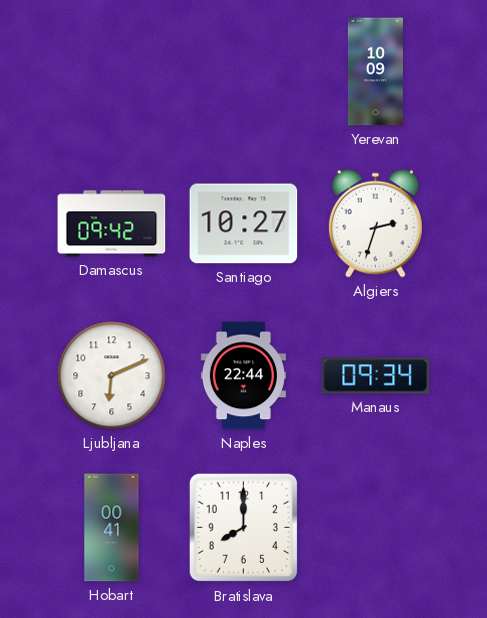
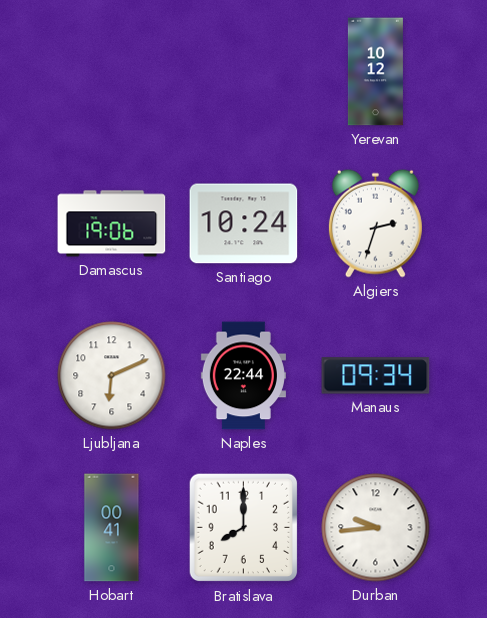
Yerevan: 10:09 -> 10:12
Damascus: 09:42 -> 19:06
Santiago: 10:27 -> 10:24
Durban: none -> 9:44
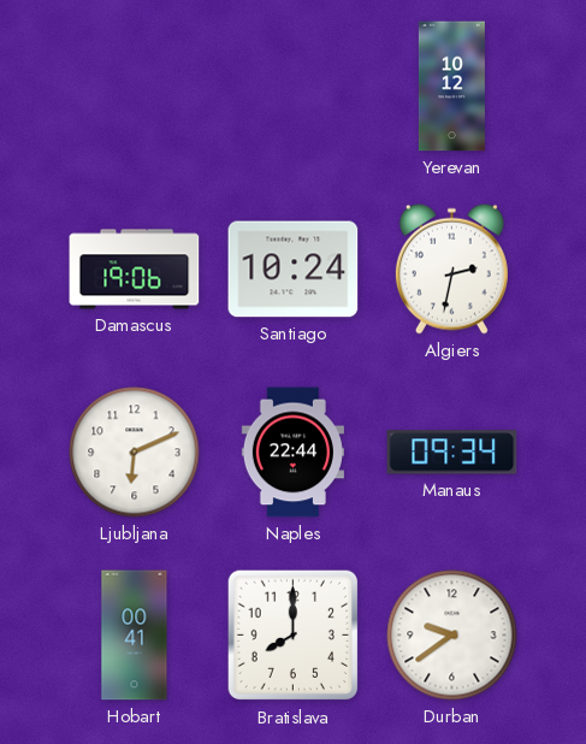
Algiers: 2:33 -> 2:32
Durban: 9:44 -> 9:39
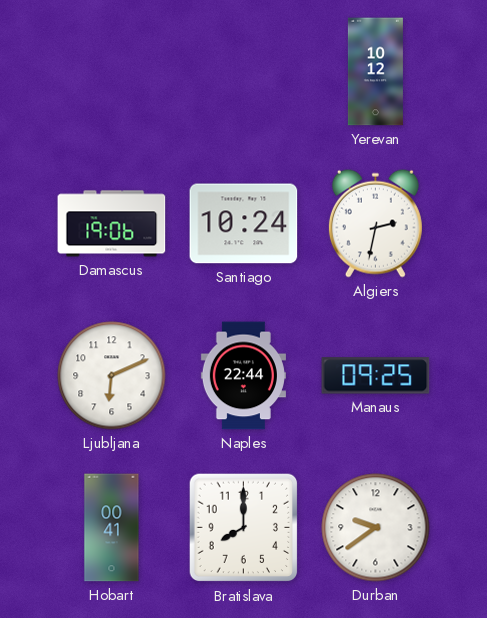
Manaus: 09:34 -> 09:25
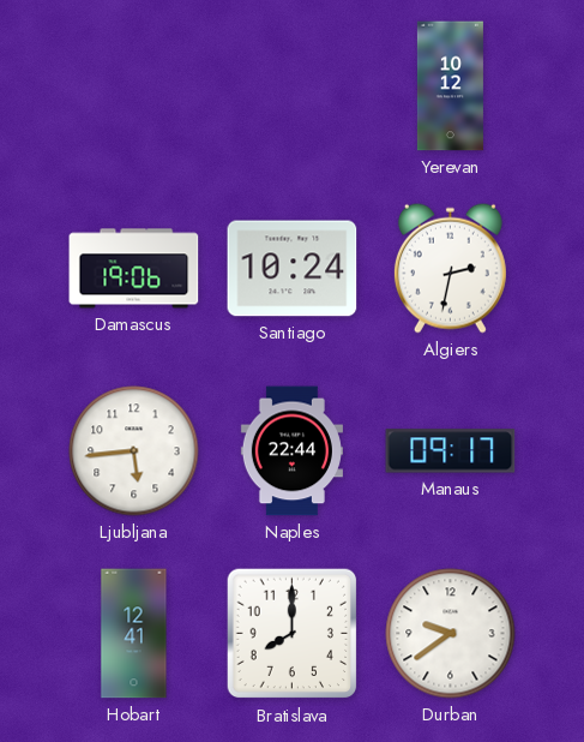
Ljubljana: 6:11 -> 5:44
Manaus: 09:25 -> 09:17
Hobart: 00:41 -> 12:41
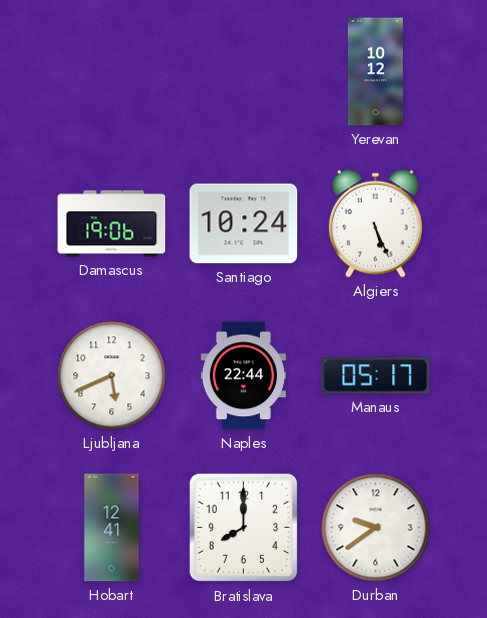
Algiers: 2:32 -> 5:26
Ljubljana: 5:44 -> 5:41
Manaus: 09:17 -> 05:17
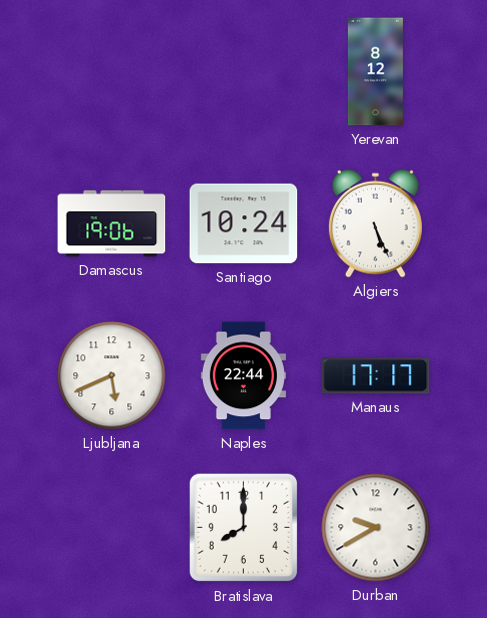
Yerevan: 10:12 -> 8:12
Manaus: 05:17 -> 17:17
Hobart: 12:41 -> none
Durban: 9:39 -> 9:40
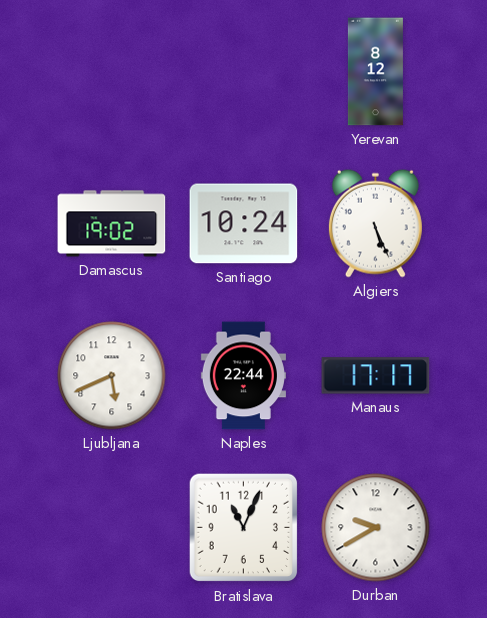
Damascus: 19:06 -> 19:02
Bratislava: 8:00 -> 11:04
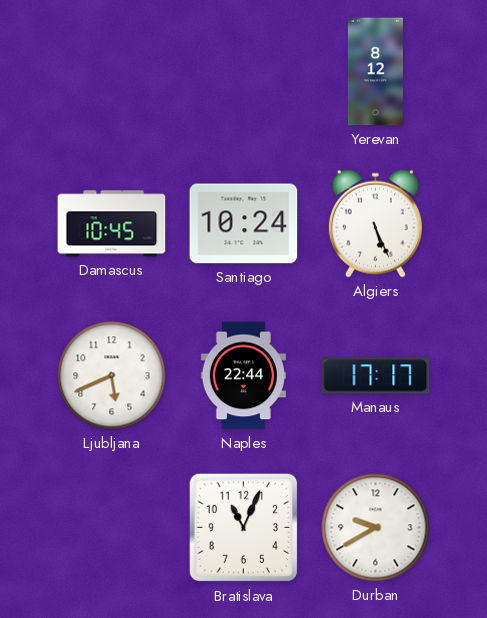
Damascus: 19:02 -> 10:45
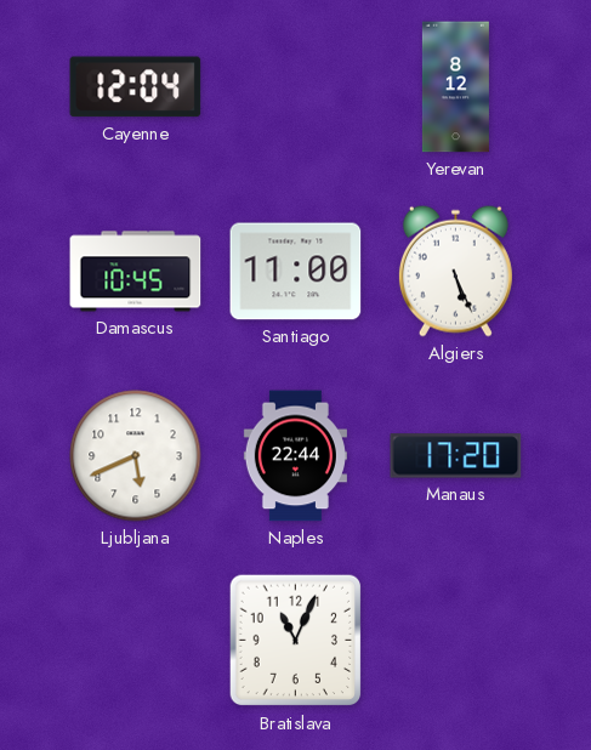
Cayenne: none -> 12:04
Santiago: 10:24 -> 11:00
Manaus: 17:17 -> 17:20
Durban: 9:40 -> none
